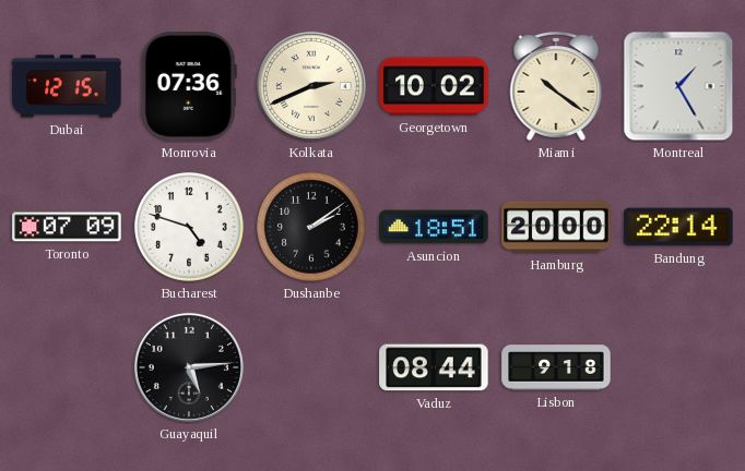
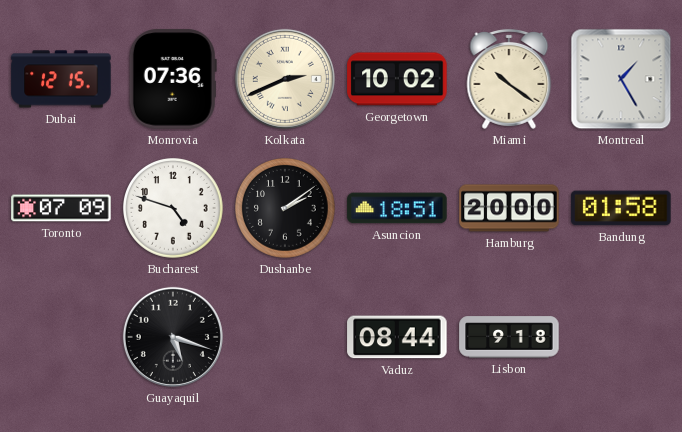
Bandung: 22:14 -> 01:58
Guayaquil: 5:14 -> 5:18
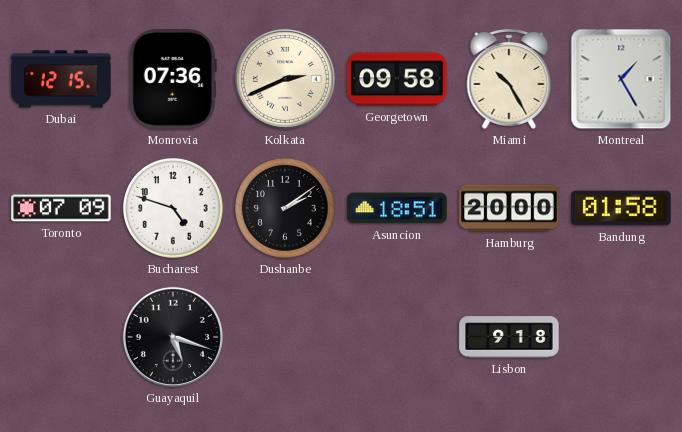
Georgetown: 10:02 -> 09:58
Miami: 10:21 -> 10:25
Vaduz: 08:44 -> none
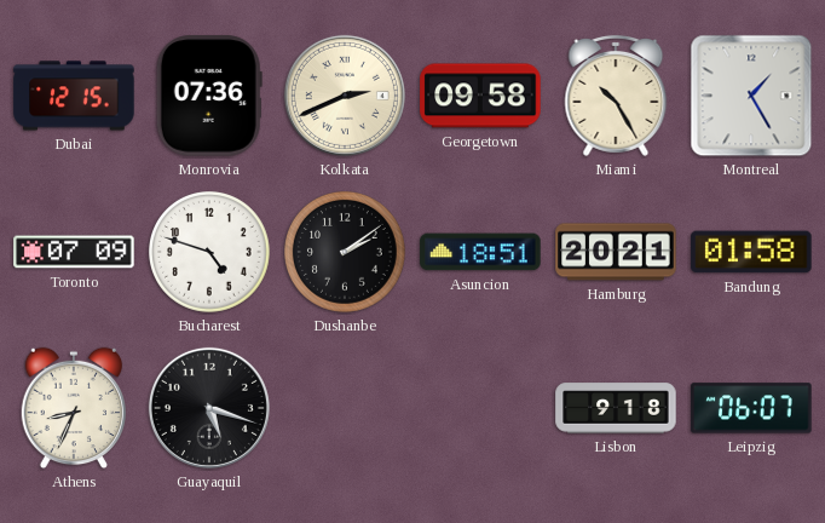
Hamburg: 20:00 -> 20:21
Athens: none -> 8:34
Leipzig: none -> 06:07
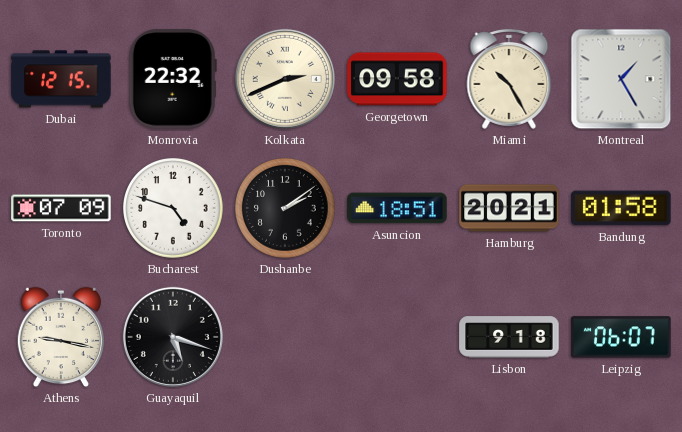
Monrovia: 07:36 -> 22:32
Athens: 8:34 -> 9:17
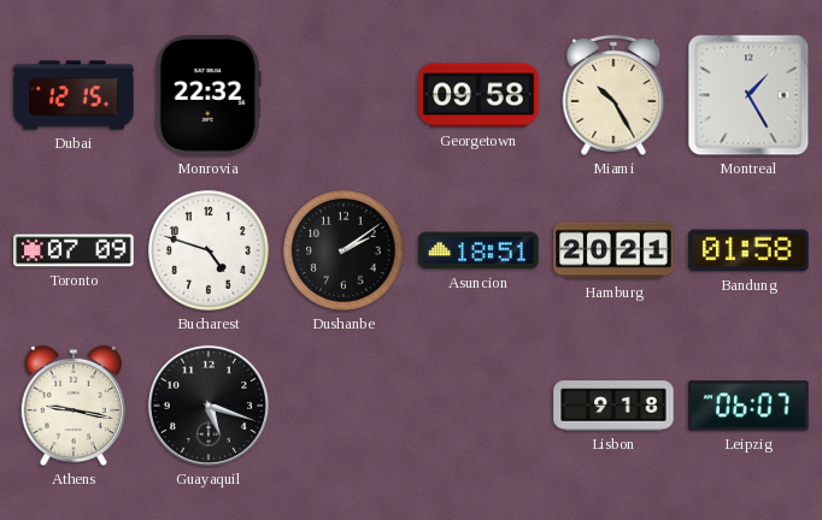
Kolkata: 2:41 -> none
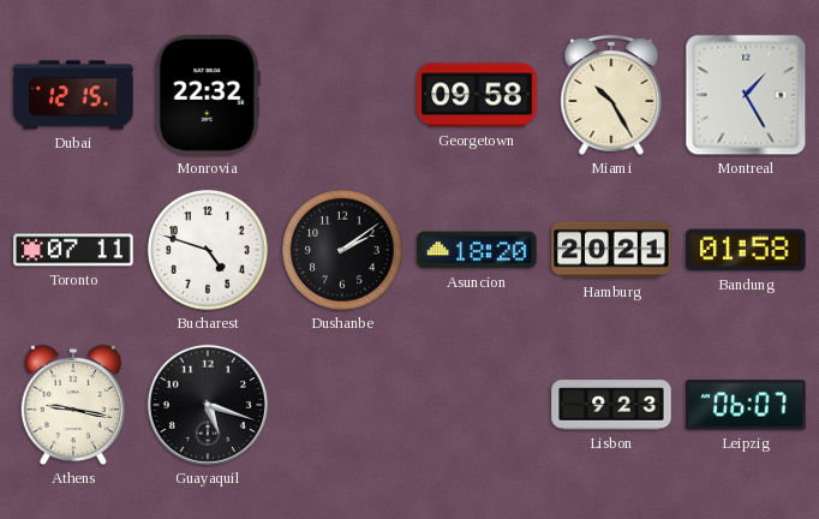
Toronto: 07:09 -> 07:11
Asuncion: 18:51 -> 18:20
Lisbon: 9:18 -> 9:23
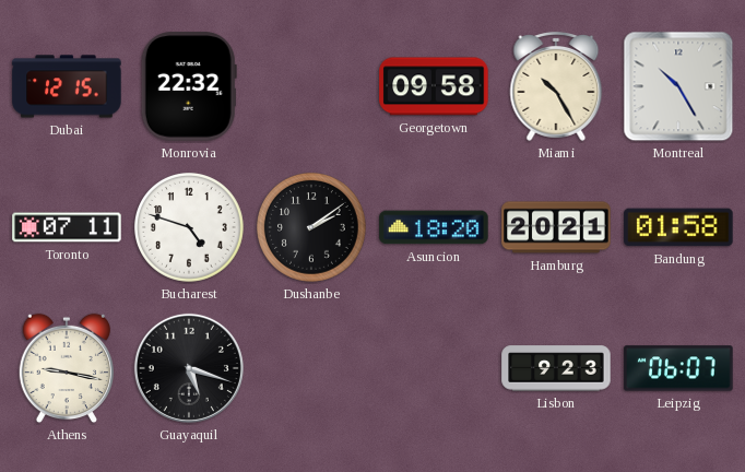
Montreal: 1:25 -> 10:25
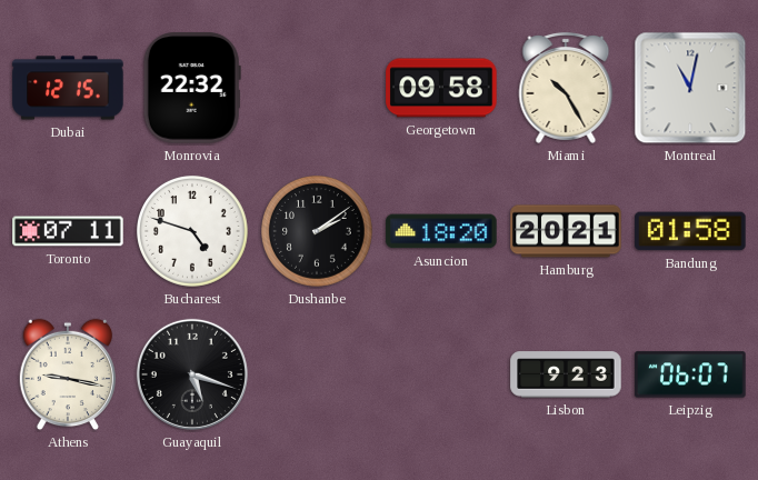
Montreal: 10:25 -> 11:02
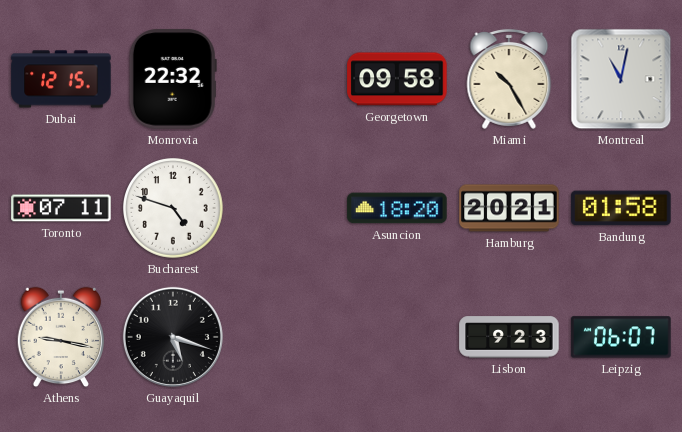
Dushanbe: 2:09 -> none
